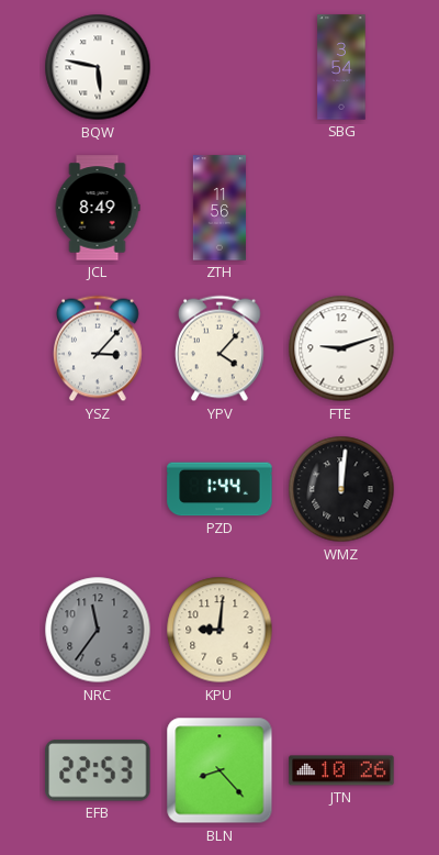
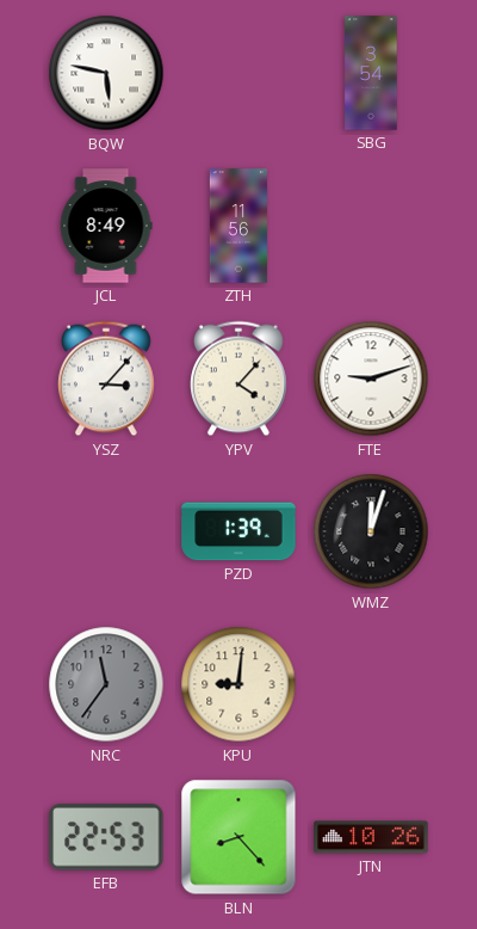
PZD: 1:44 -> 1:39
WMZ: 12:01 -> 12:03
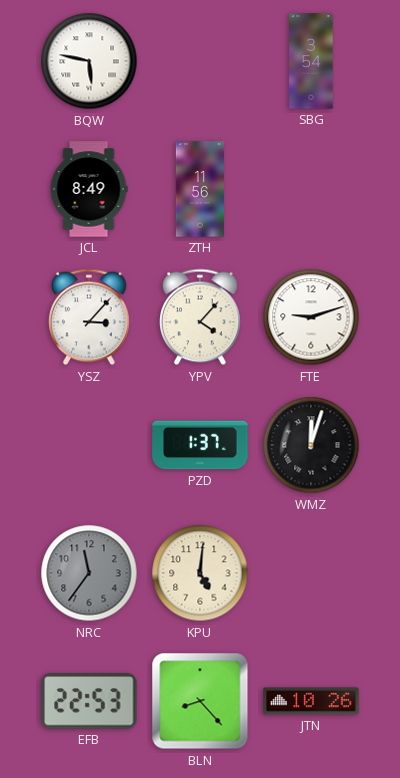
PZD: 1:39 -> 1:37
KPU: 9:01 -> 5:01
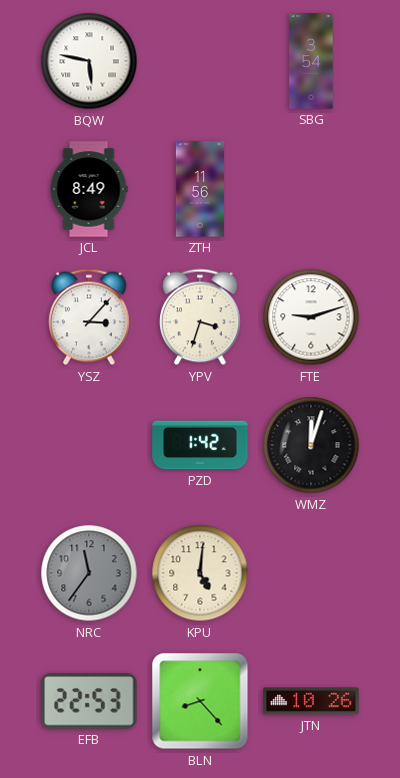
YPV: 4:07 -> 3:33
PZD: 1:37 -> 1:42
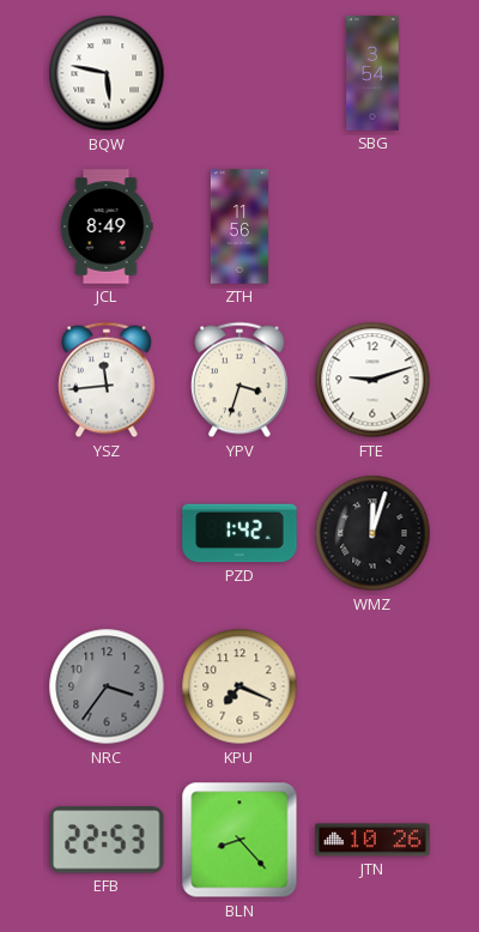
YSZ: 3:07 -> 11:44
NRC: 11:36 -> 3:36
KPU: 5:01 -> 7:19
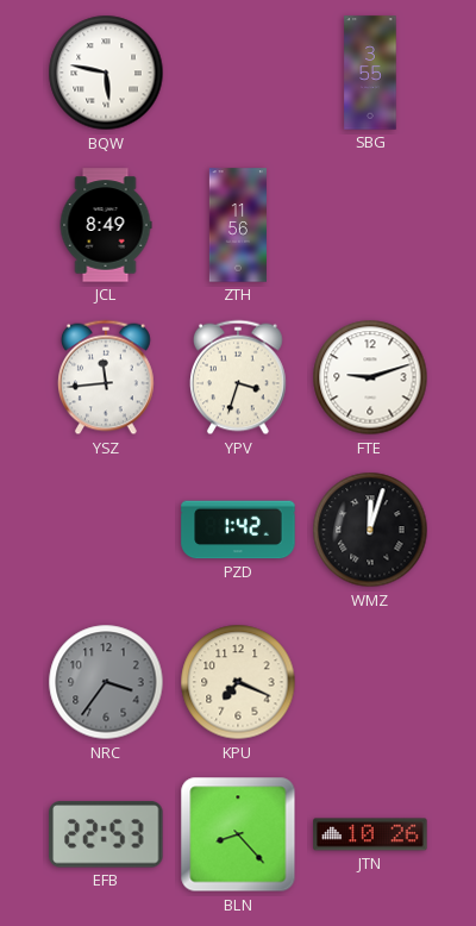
SBG: 3:54 -> 3:55
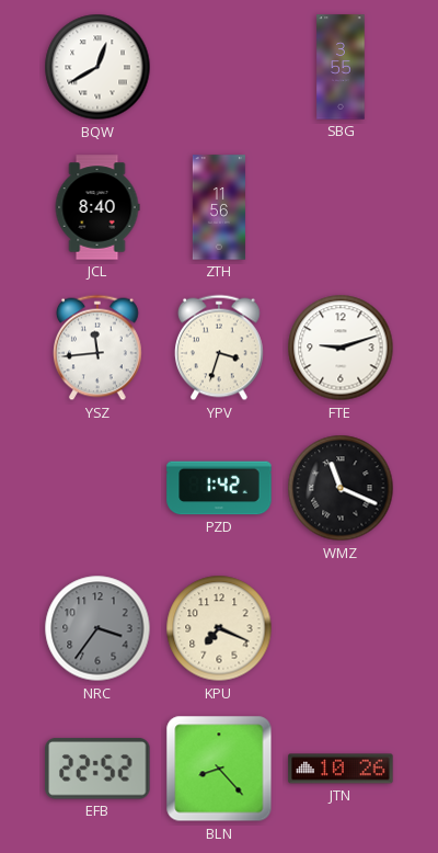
BQW: 5:47 -> 12:40
JCL: 8:49 -> 8:40
WMZ: 12:03 -> 11:19
EFB: 22:53 -> 22:52
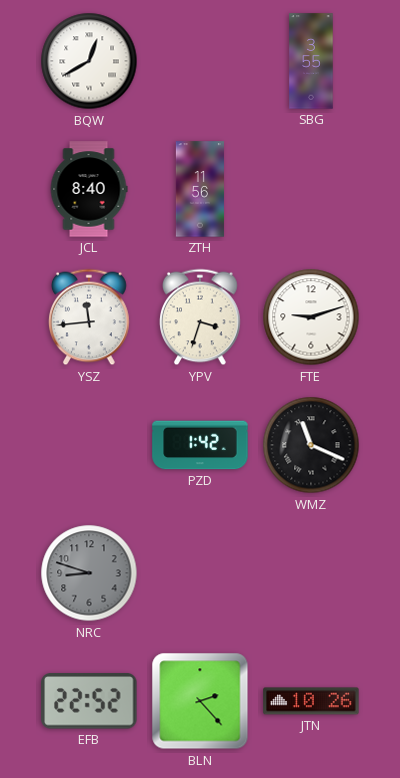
NRC: 3:36 -> 8:48
KPU: 7:19 -> none
BLN: 8:23 -> 2:23
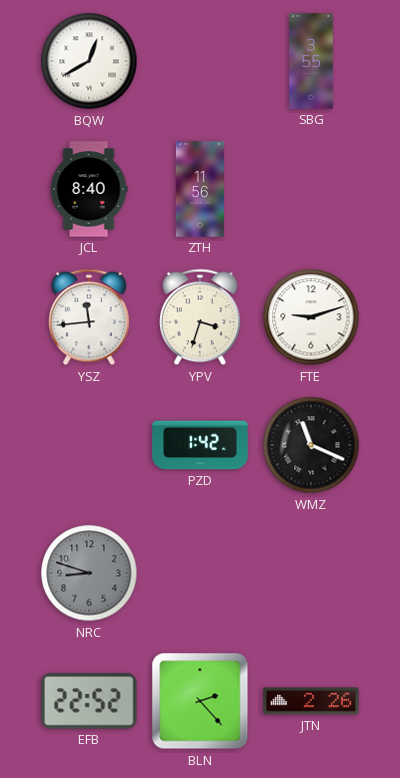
JTN: 10:26 -> 2:26
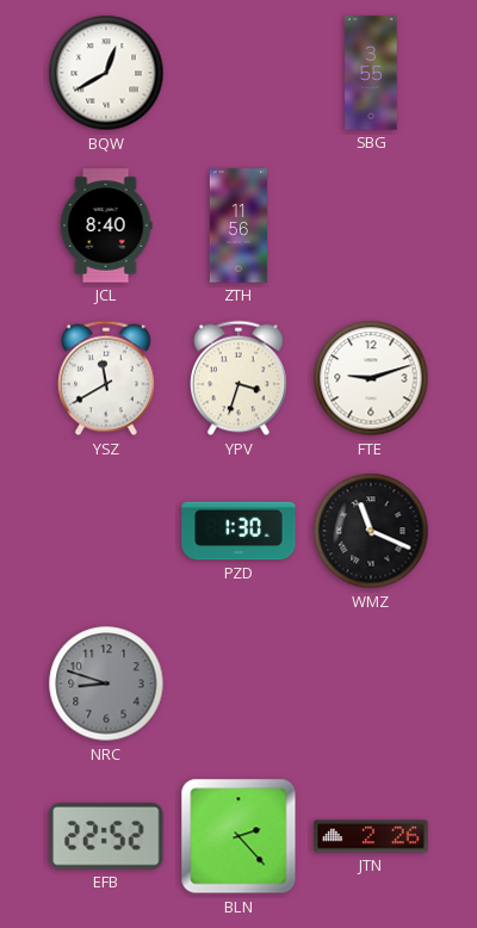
YSZ: 11:44 -> 11:40
PZD: 1:42 -> 1:30
